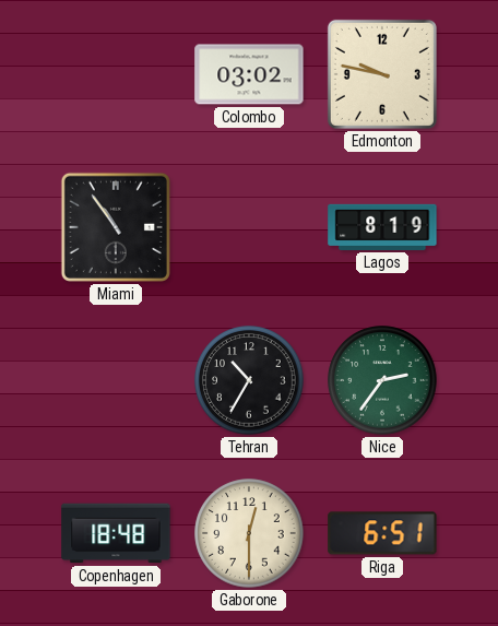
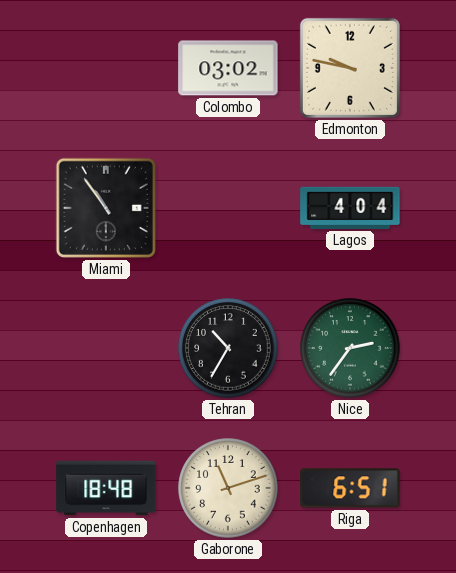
Lagos: 8:19 -> 4:04
Gaborone: 12:30 -> 11:12
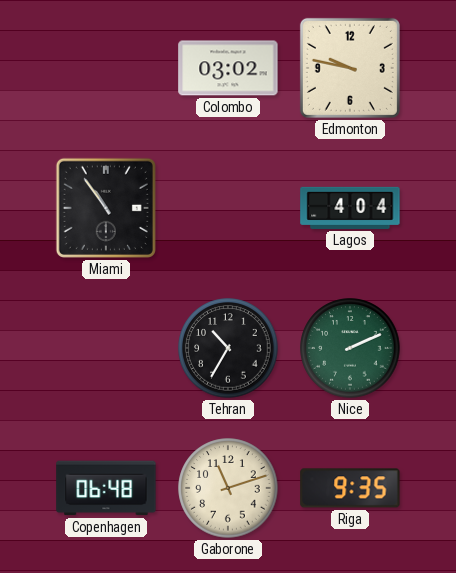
Nice: 2:36 -> 2:11
Copenhagen: 18:48 -> 06:48
Riga: 6:51 -> 9:35
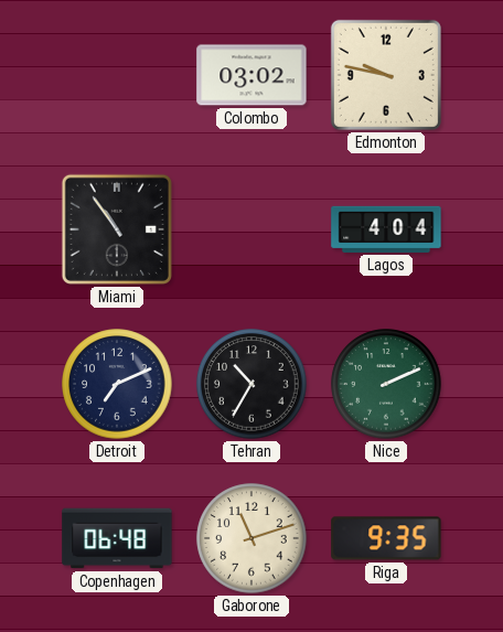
Detroit: none -> 7:11
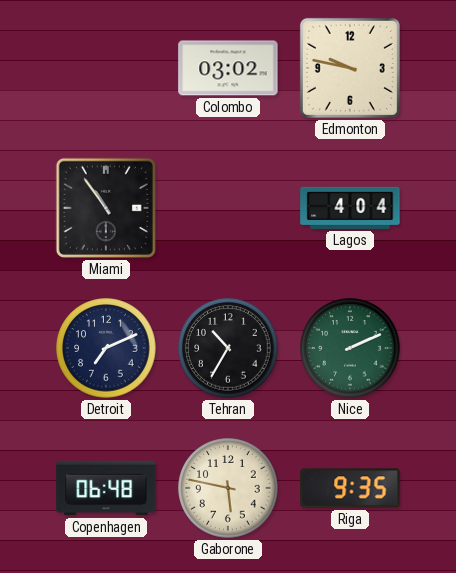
Gaborone: 11:12 -> 5:47
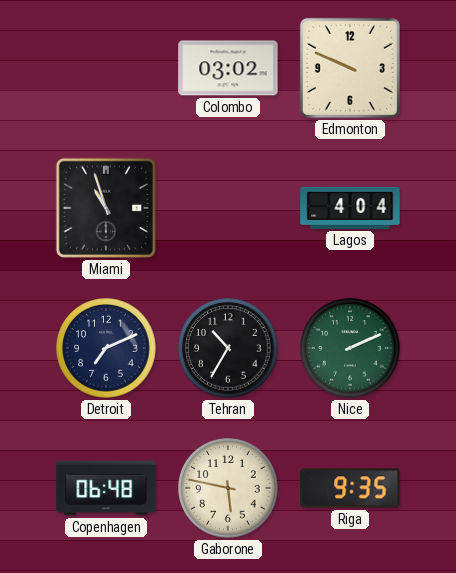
Edmonton: 9:47 -> 9:49
Miami: 10:54 -> 10:57
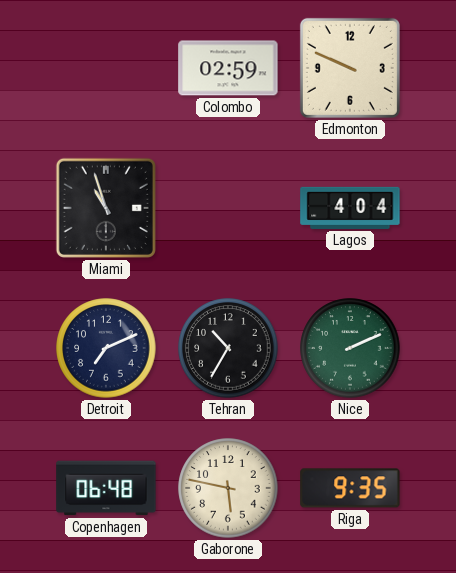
Colombo: 03:02 -> 02:59
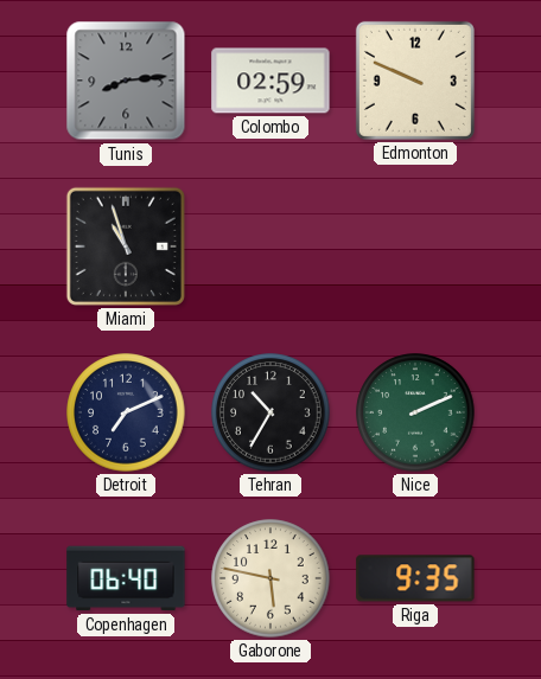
Tunis: none -> 8:14
Lagos: 4:04 -> none
Copenhagen: 06:48 -> 06:40
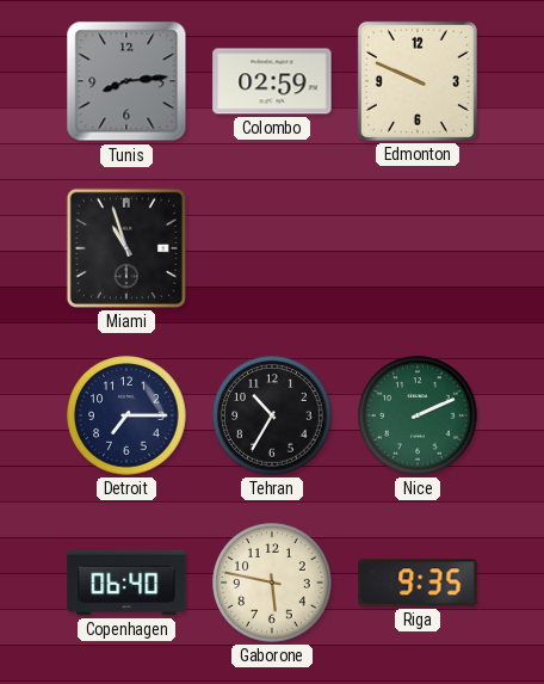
Detroit: 7:11 -> 7:15
